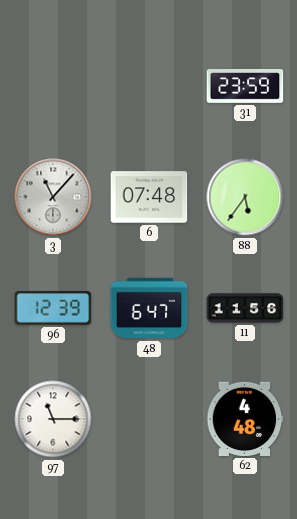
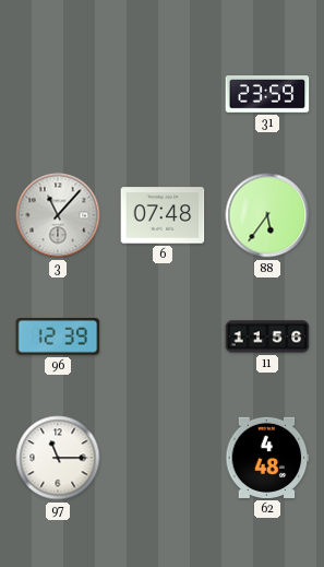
48: 6:47 -> none
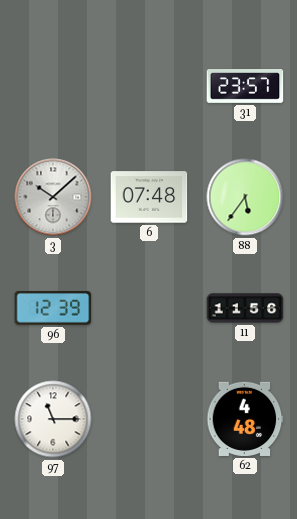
31: 23:59 -> 23:57
3: 11:07 -> 10:08
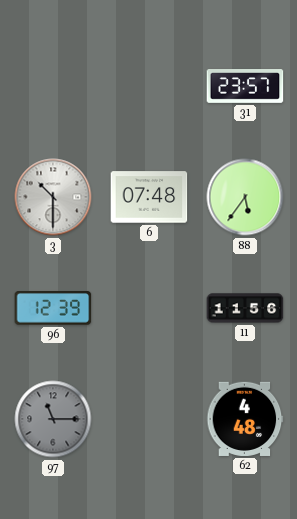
3: 10:08 -> 10:30
97 dial: white -> grey
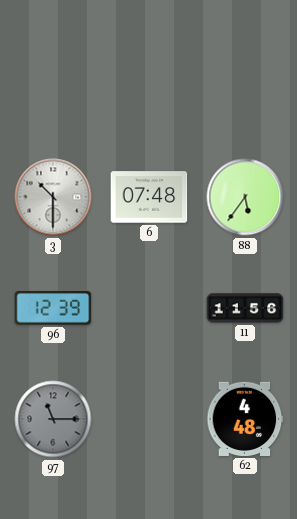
31: 23:57 -> none
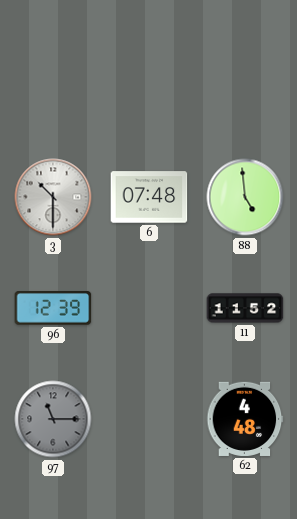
88: 5:36 -> 4:59
11: 11:56 -> 11:52
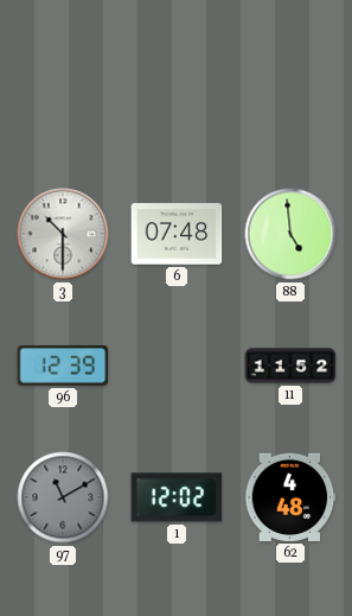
97: 11:15 -> 11:10
1: none -> 12:02
